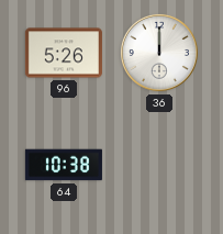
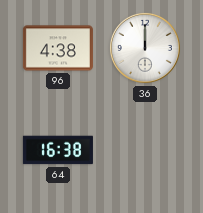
96: 5:26 -> 4:38
64: 10:38 -> 16:38
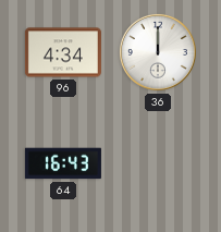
96: 4:38 -> 4:34
64: 16:38 -> 16:43
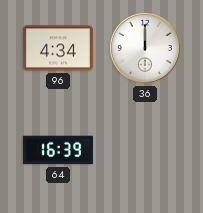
64: 16:43 -> 16:39
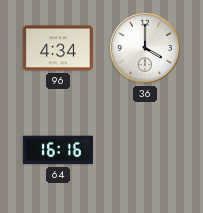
36: 12:00 -> 4:00
64: 16:39 -> 16:16
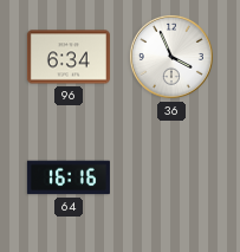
96: 4:34 -> 6:34
36: 4:00 -> 3:56
